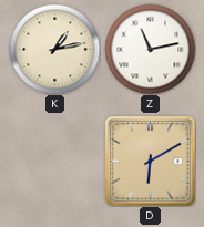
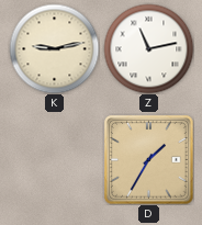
K: 1:13 -> 9:13
D: 6:10 -> 1:35
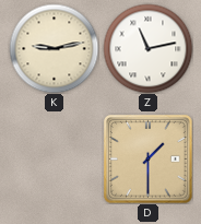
D: 1:35 -> 1:30
